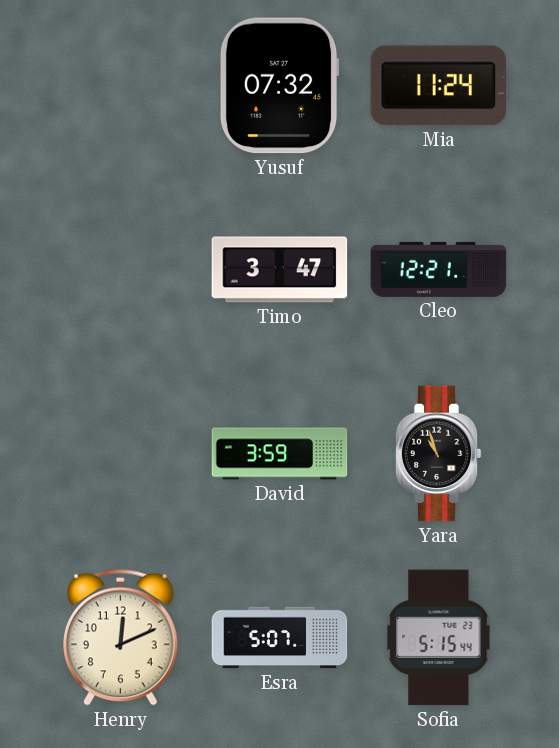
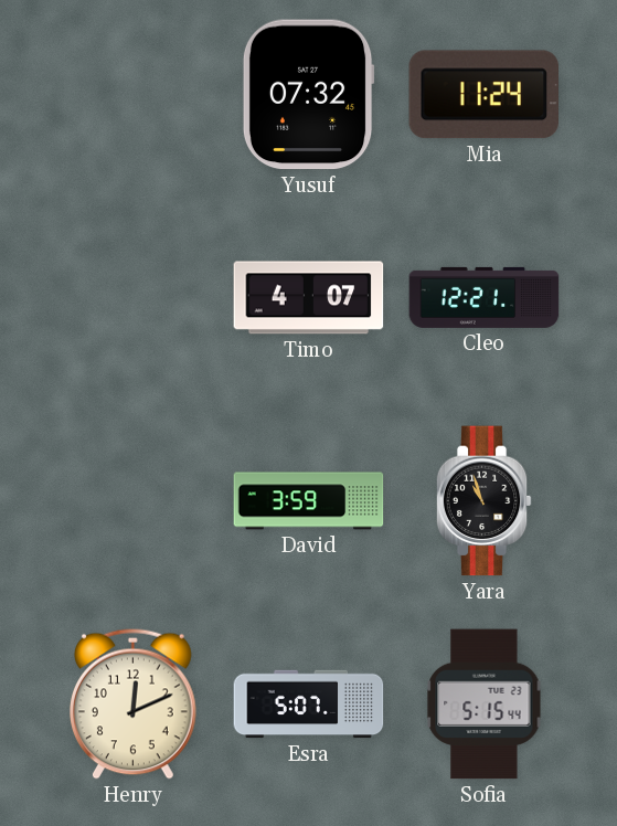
Timo: 3:47 -> 4:07
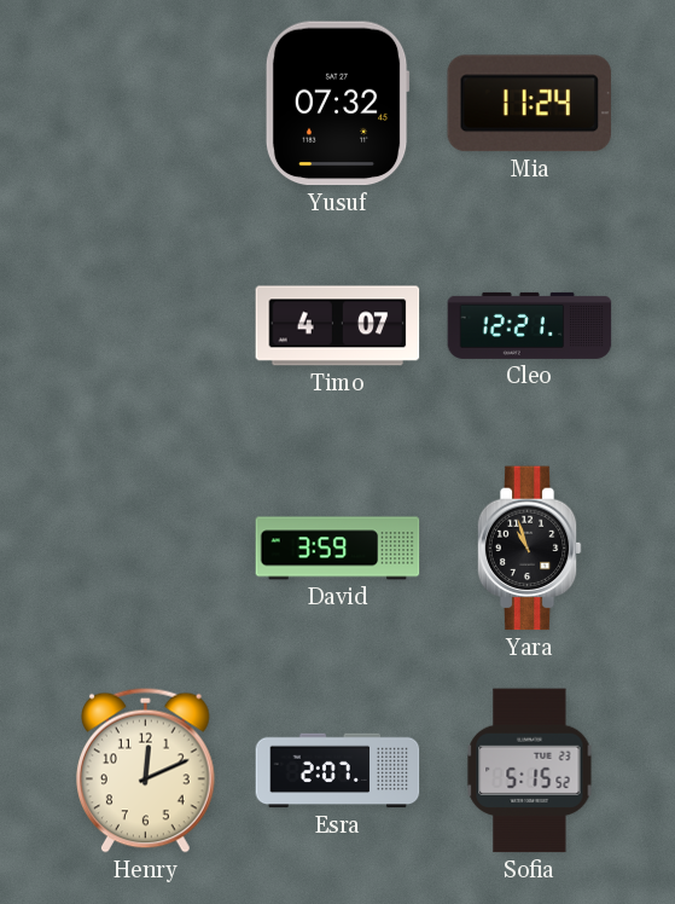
Esra: 5:07 -> 2:07
Sofia: 5:15:44 -> 5:15:52
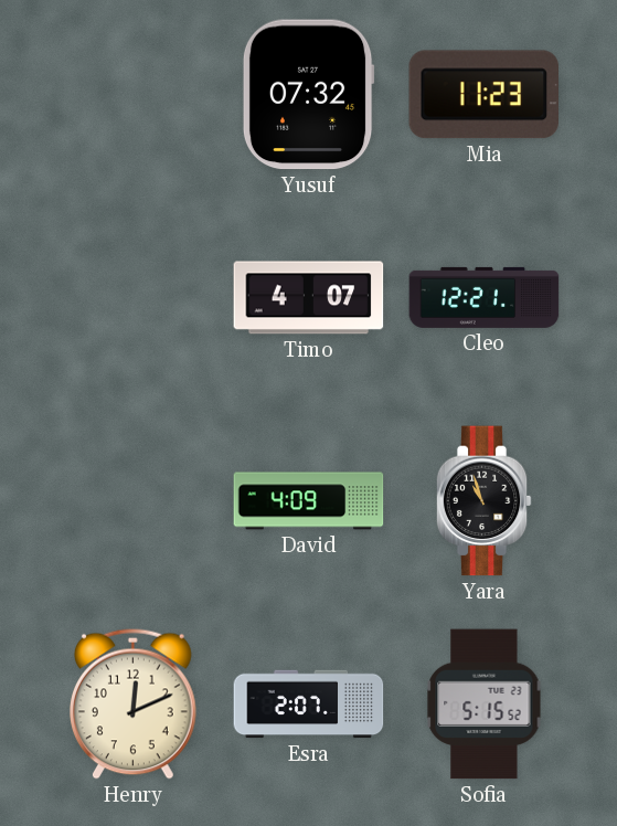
Mia: 11:24 -> 11:23
David: 3:59 -> 4:09
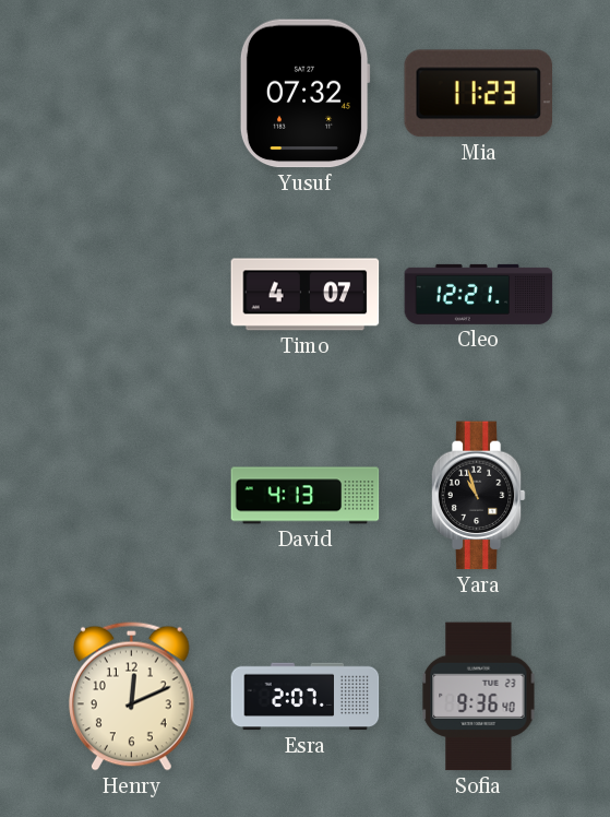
David: 4:09 -> 4:13
Sofia: 5:15 -> 9:36
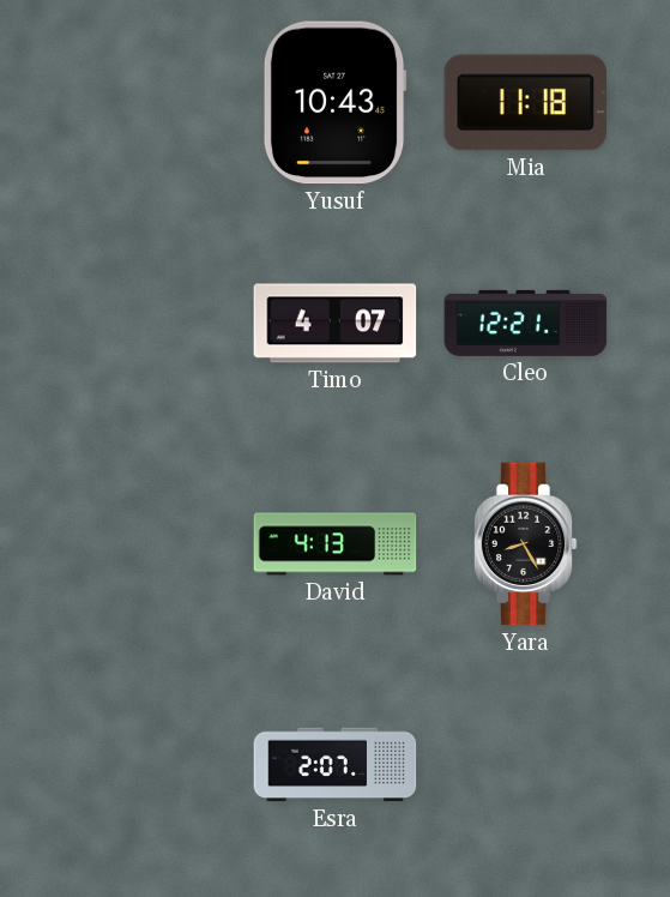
Yusuf: 07:32 -> 10:43
Mia: 11:23 -> 11:18
Yara: 10:57 -> 8:25
Henry: 12:11 -> none
Sofia: 9:36 -> none
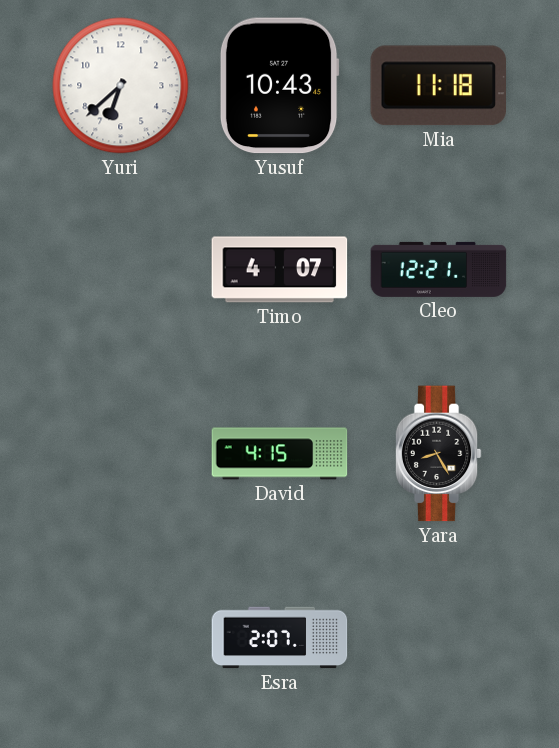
Yuri: none -> 6:38
David: 4:13 -> 4:15
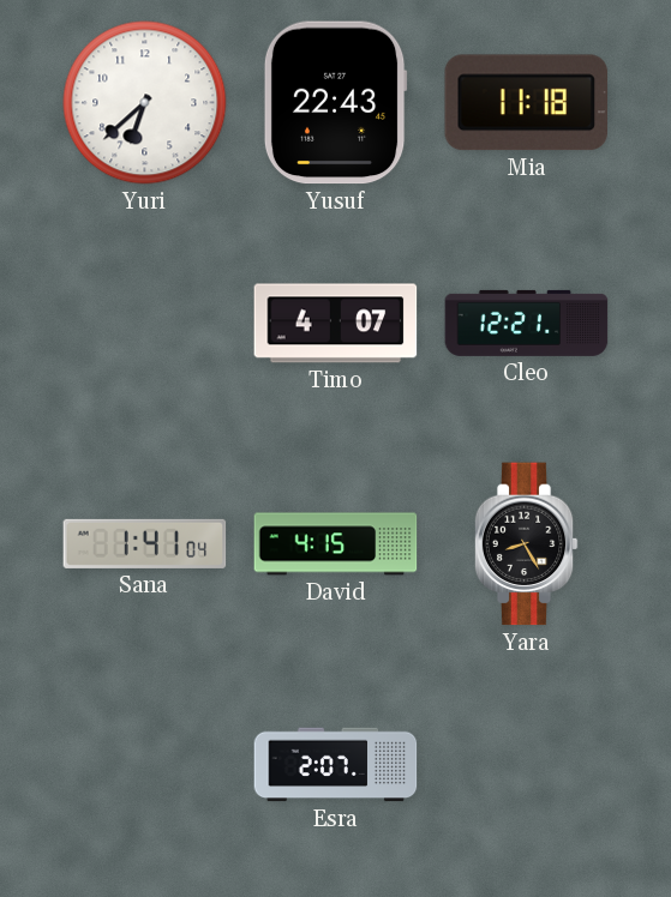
Yusuf: 10:43 -> 22:43
Sana: none -> 1:41
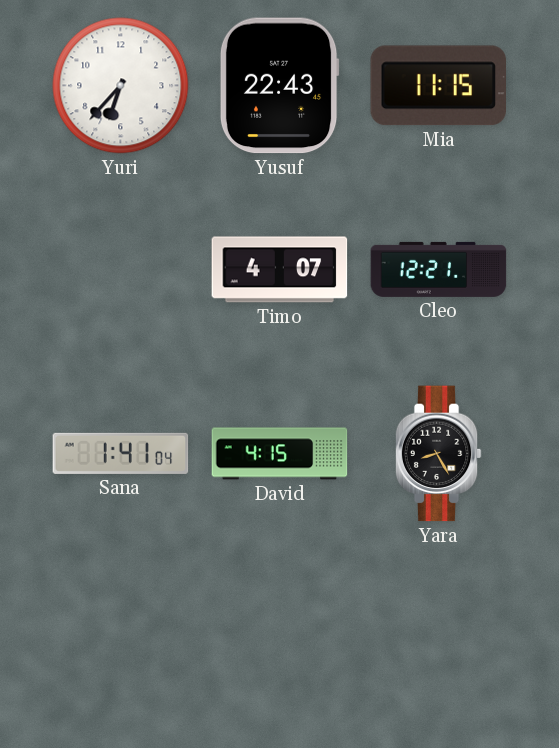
Yuri: 6:38 -> 6:37
Mia: 11:18 -> 11:15
Esra: 2:07 -> none
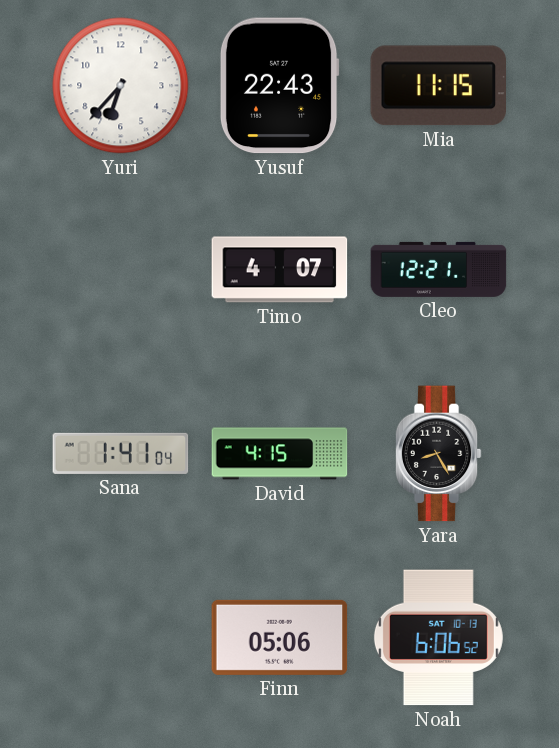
Finn: none -> 05:06
Noah: none -> 6:06
